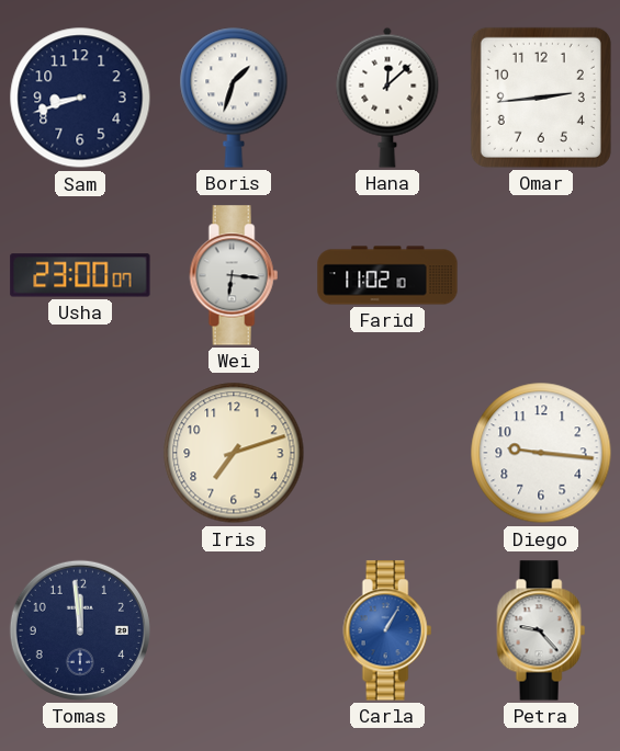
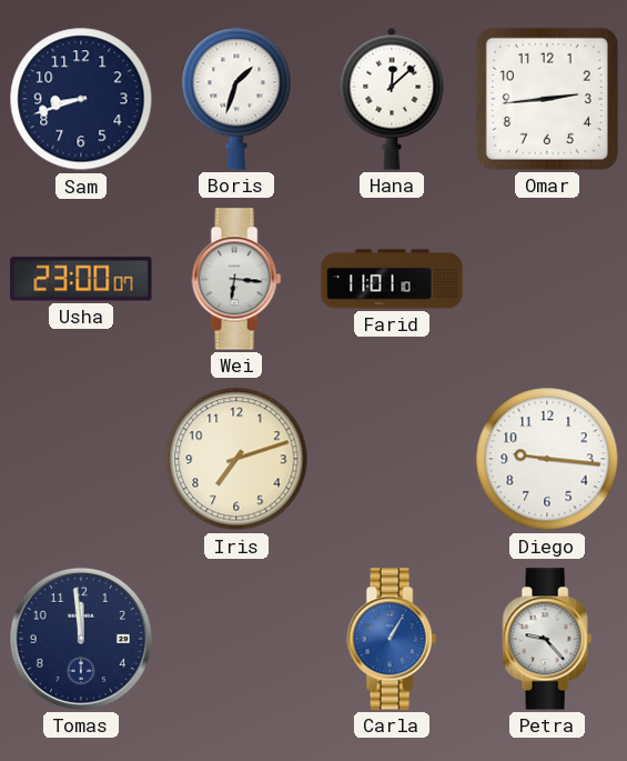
Farid: 11:02 -> 11:01
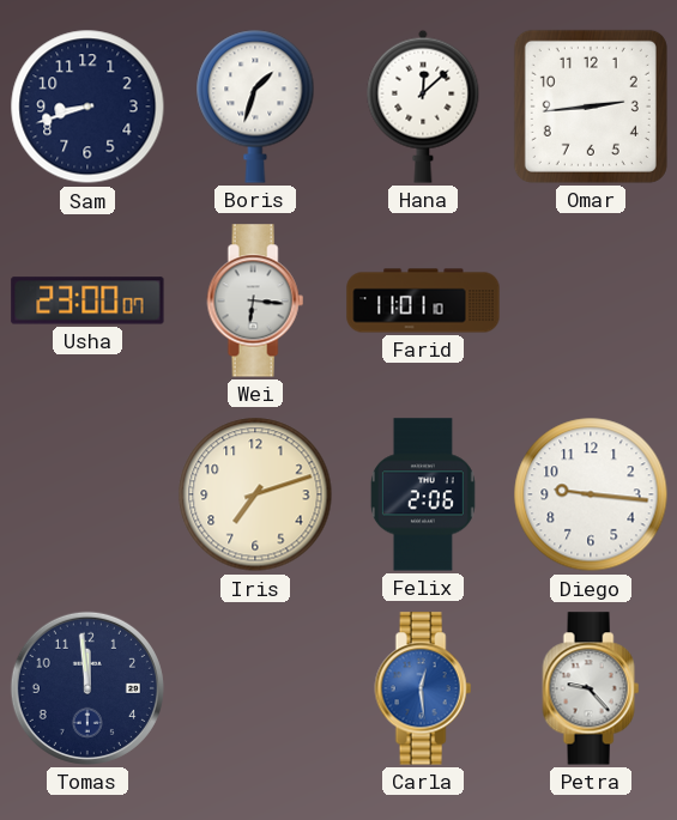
Felix: none -> 2:06
Carla: 1:05 -> 12:29
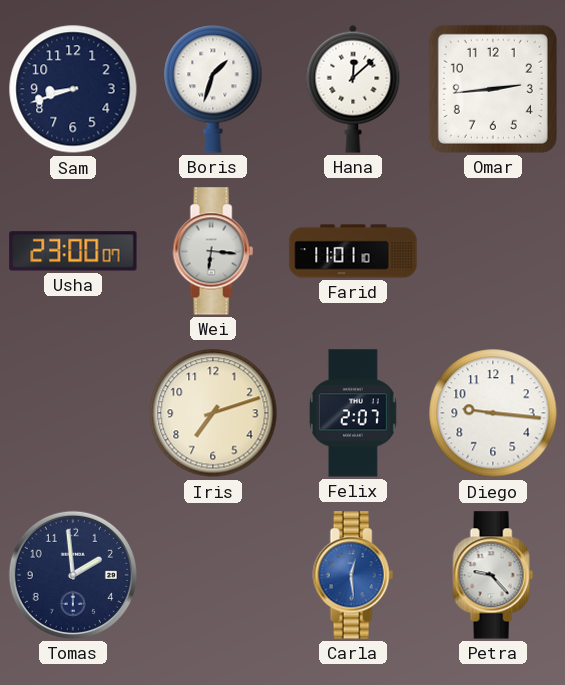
Felix: 2:06 -> 2:07
Tomas: 11:59 -> 1:59
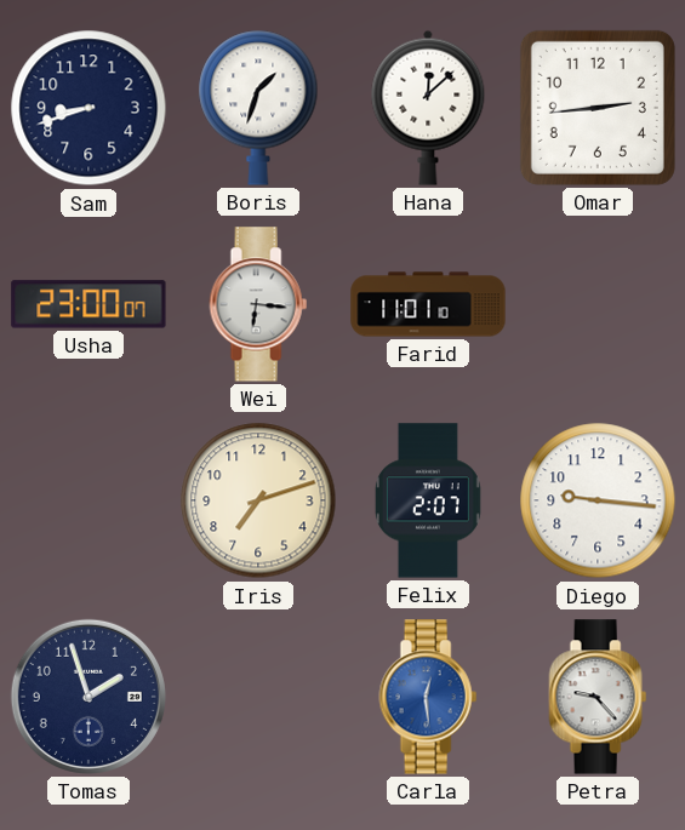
Tomas: 1:59 -> 1:57
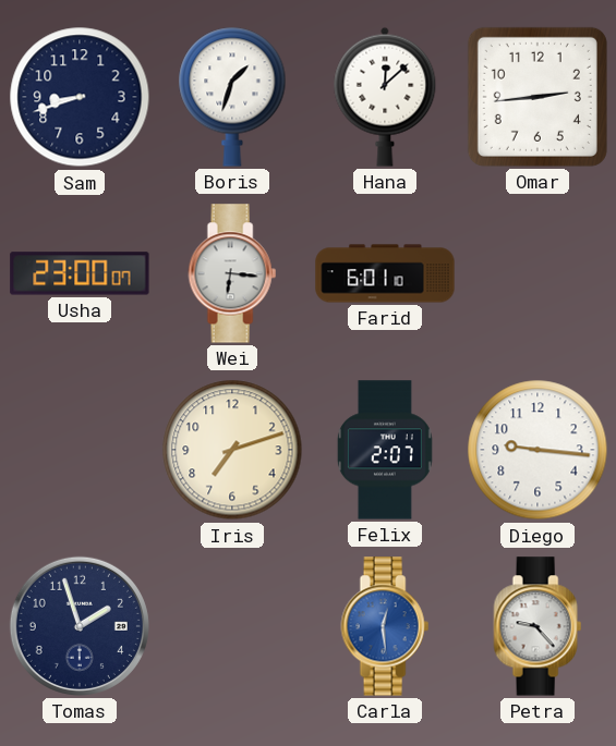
Farid: 11:01 -> 6:01
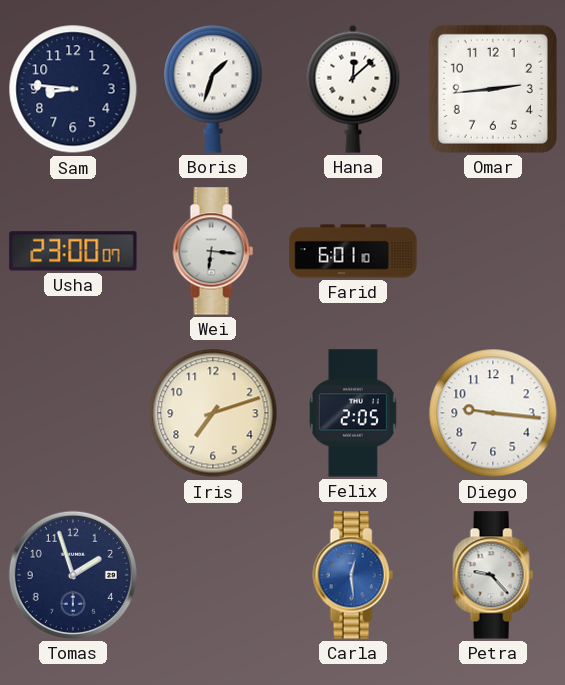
Sam: 8:42 -> 8:46
Felix: 2:07 -> 2:05
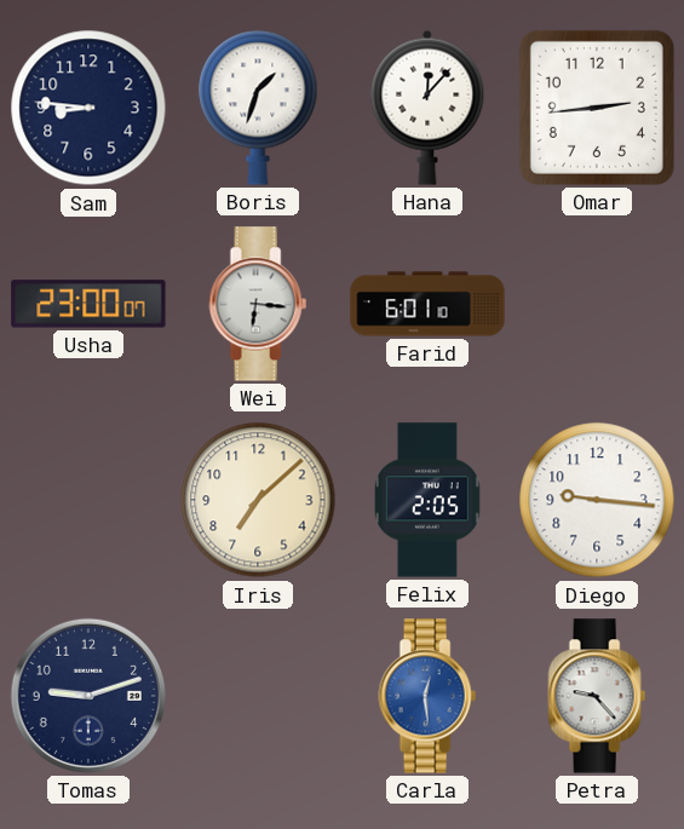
Hana: 12:08 -> 12:07
Iris: 7:12 -> 7:08
Tomas: 1:57 -> 9:12
